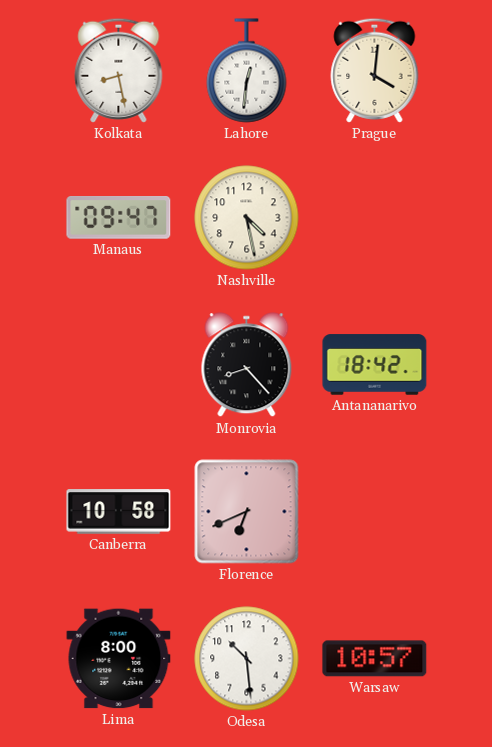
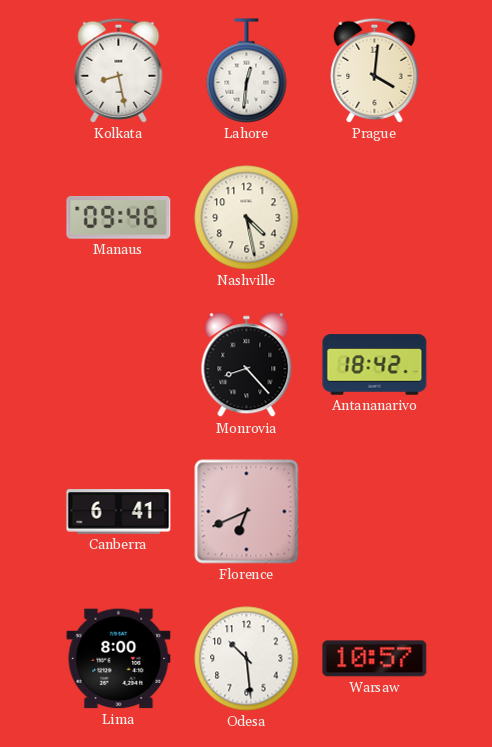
Manaus: 09:47 -> 09:46
Canberra: 10:58 -> 6:41
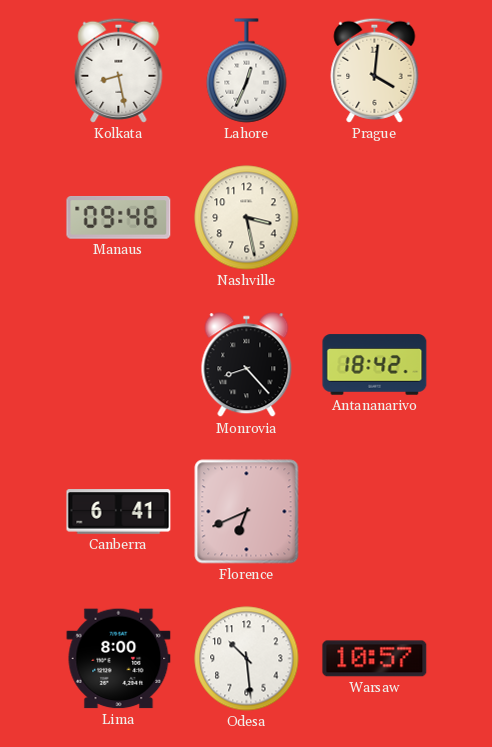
Lahore: 12:31 -> 12:34
Nashville: 4:28 -> 3:28
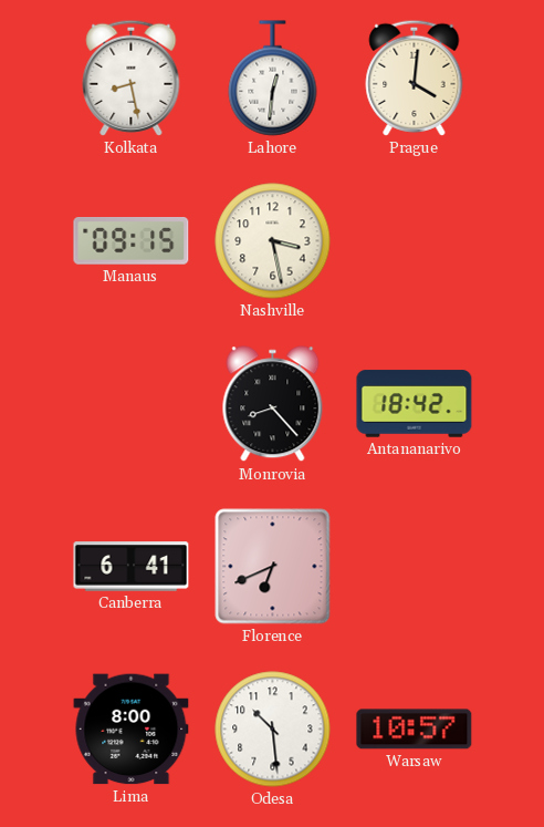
Lahore: 12:34 -> 12:31
Manaus: 09:46 -> 09:15
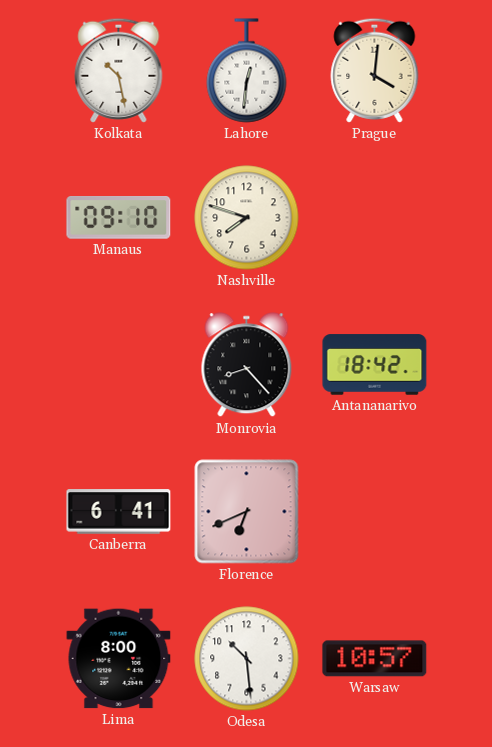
Kolkata: 8:28 -> 10:28
Manaus: 09:15 -> 09:10
Nashville: 3:28 -> 7:48
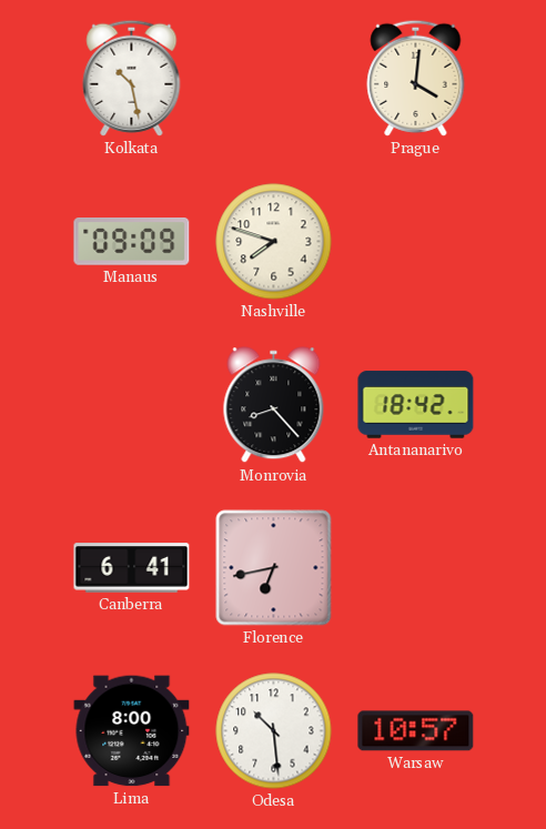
Lahore: 12:31 -> none
Manaus: 09:10 -> 09:09
Florence: 6:41 -> 6:43
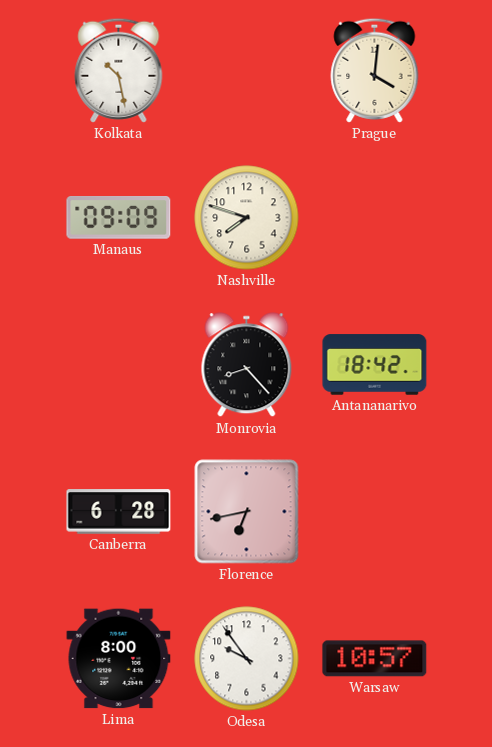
Canberra: 6:41 -> 6:28
Odesa: 10:29 -> 9:54
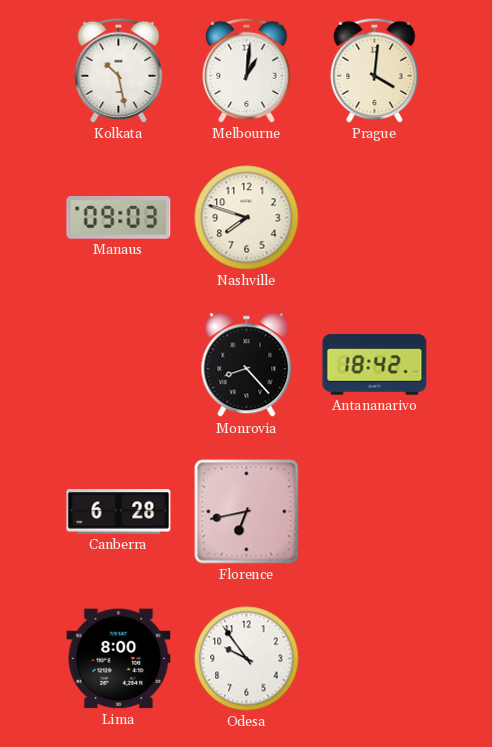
Melbourne: none -> 1:01
Manaus: 09:09 -> 09:03
Warsaw: 10:57 -> none
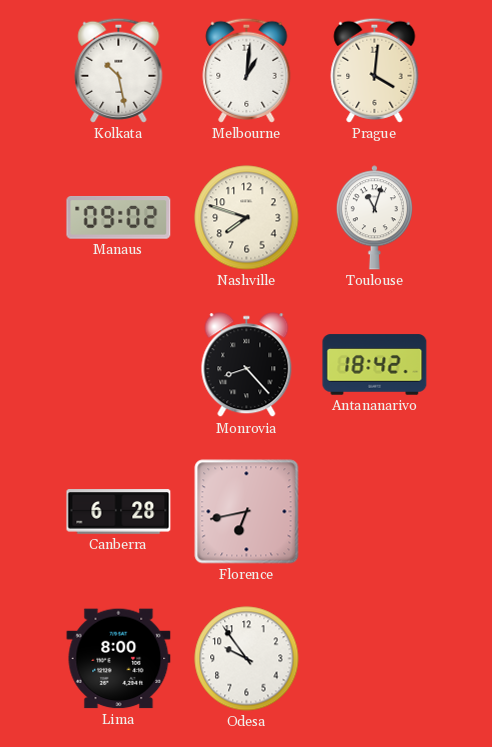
Manaus: 09:03 -> 09:02
Toulouse: none -> 11:03
